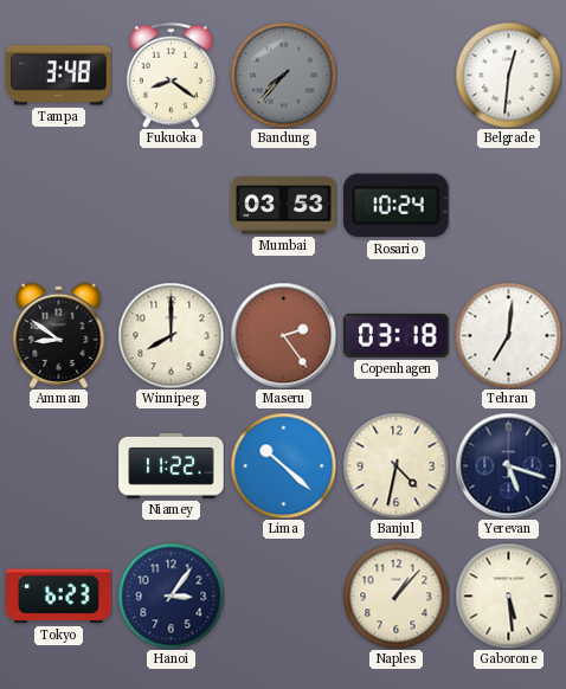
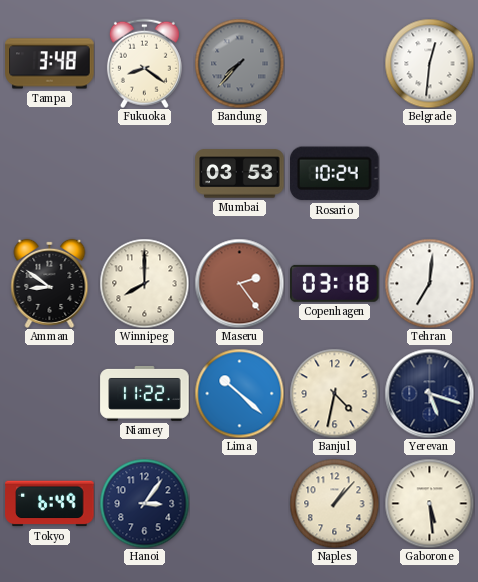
Tokyo: 6:23 -> 6:49
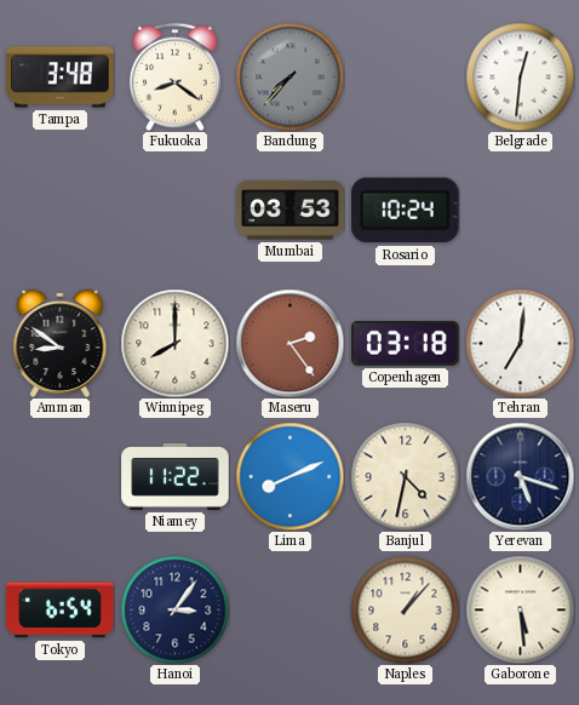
Lima: 10:22 -> 8:11
Tokyo: 6:49 -> 6:54
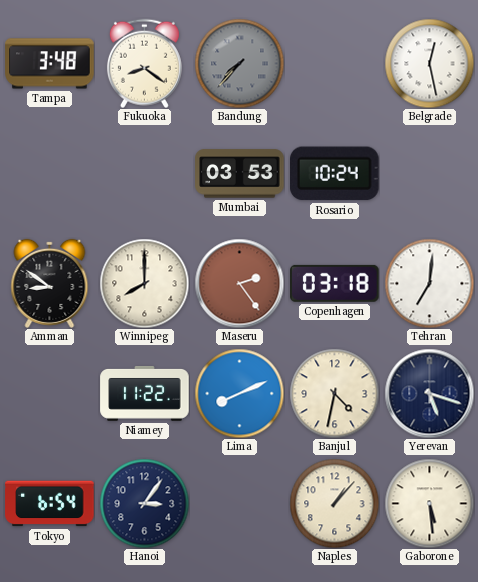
Belgrade: 12:31 -> 12:28
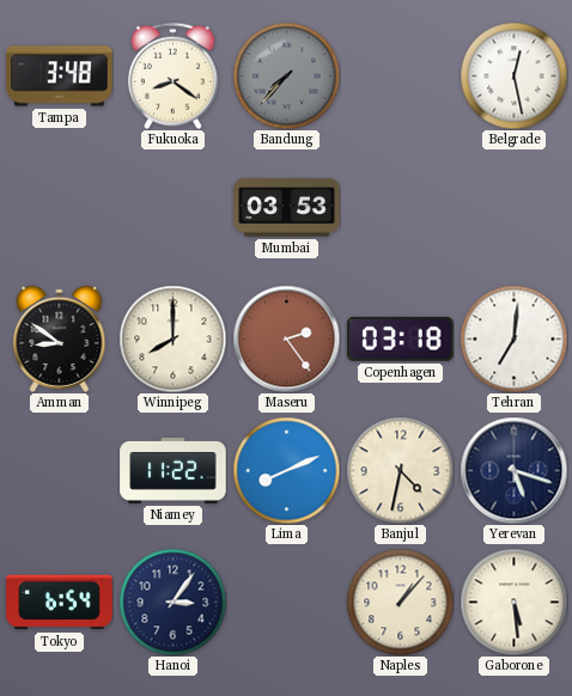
Rosario: 10:24 -> none
